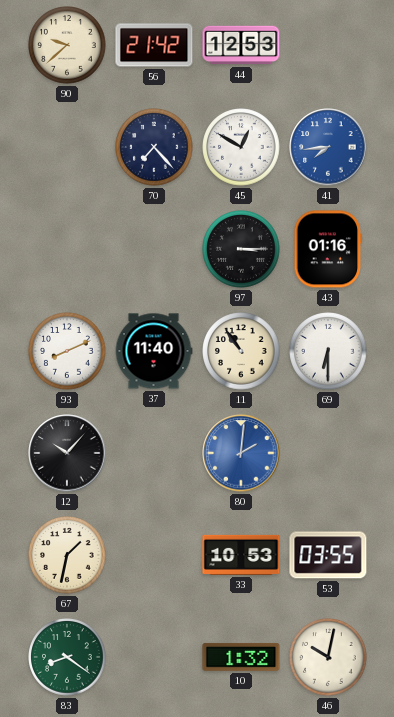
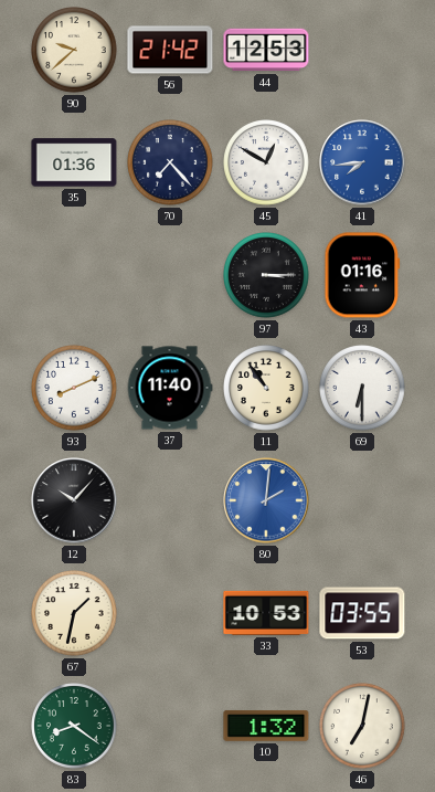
35: none -> 01:36
46: 10:02 -> 7:02
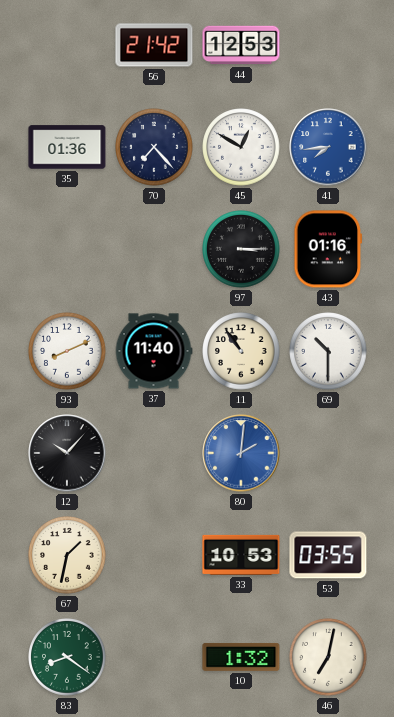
90: 9:38 -> none
69: 6:30 -> 10:30
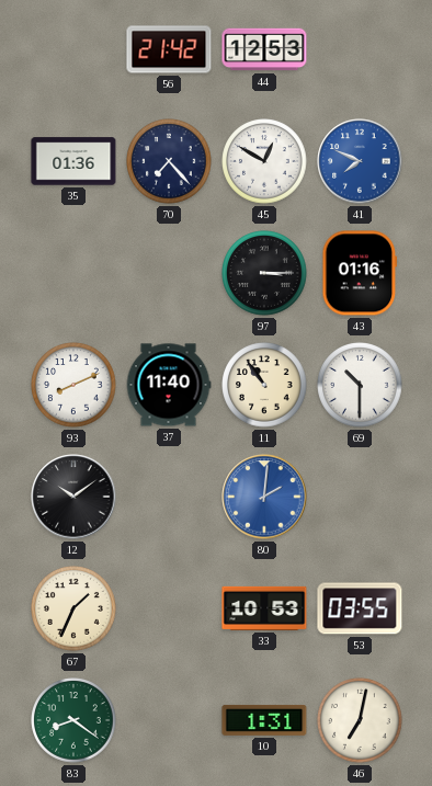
41: 7:44 -> 7:49
12: 10:07 -> 10:09
67: 1:32 -> 1:34
10: 1:32 -> 1:31
